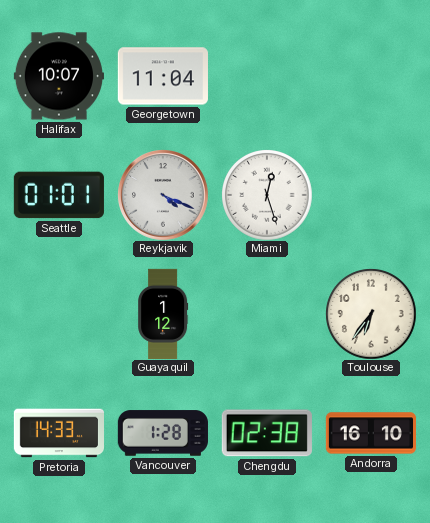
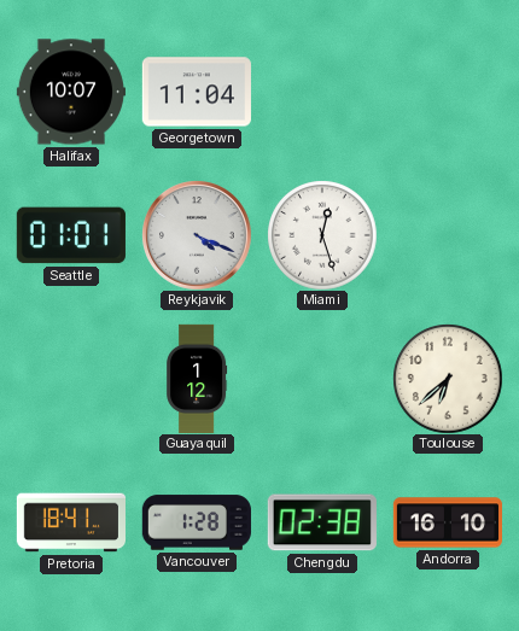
Toulouse: 6:36 -> 6:38
Pretoria: 14:33 -> 18:41
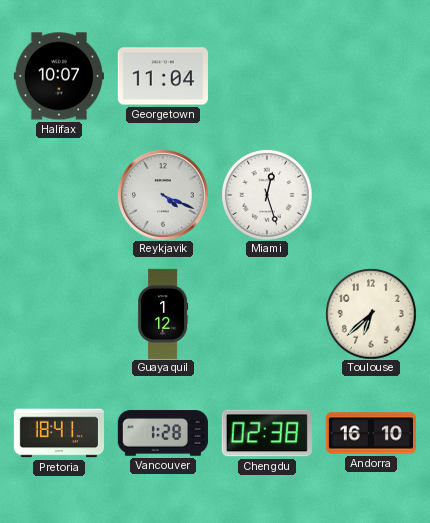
Seattle: 01:01 -> none
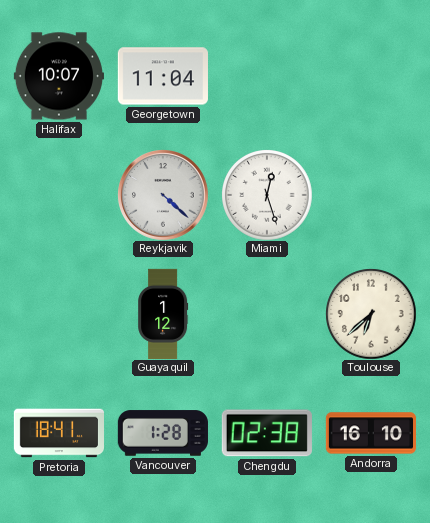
Reykjavik: 4:19 -> 4:22
